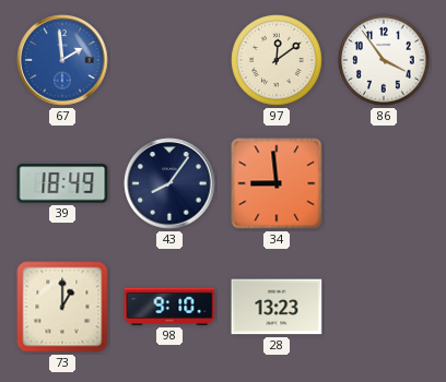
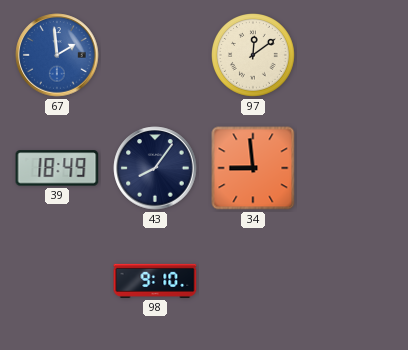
86: 3:54 -> none
73: 1:00 -> none
28: 13:23 -> none
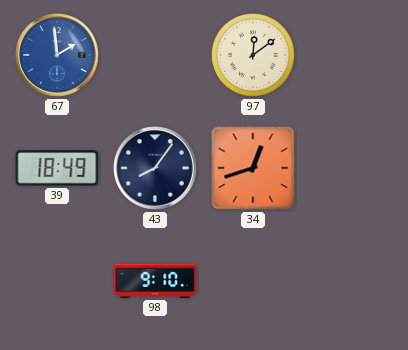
34: 8:59 -> 12:42
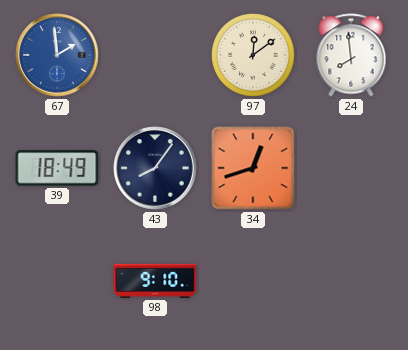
24: none -> 7:59
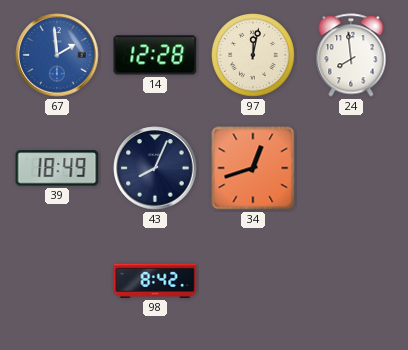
14: none -> 12:28
97: 12:09 -> 12:02
43: 8:06 -> 8:04
98: 9:10 -> 8:42
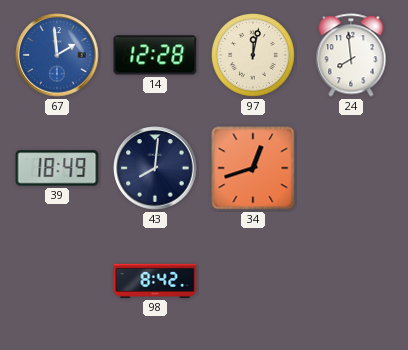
43: 8:04 -> 8:01
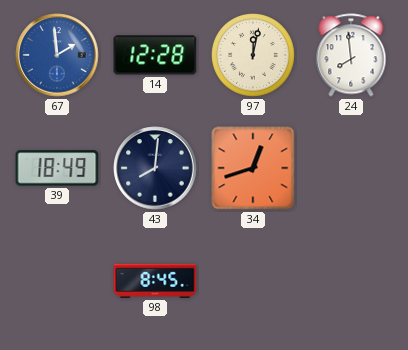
98: 8:42 -> 8:45
